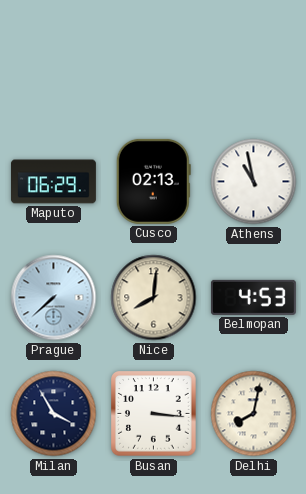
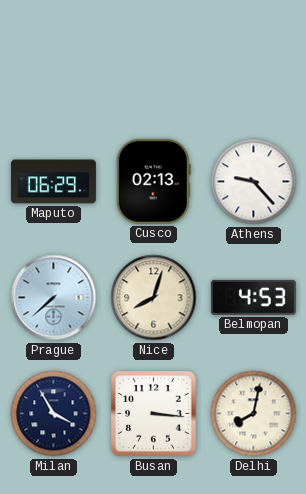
Athens: 10:58 -> 9:23
Nice: 8:01 -> 8:03
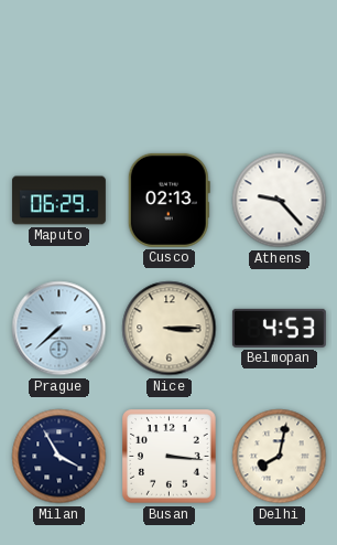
Nice: 8:03 -> 3:15
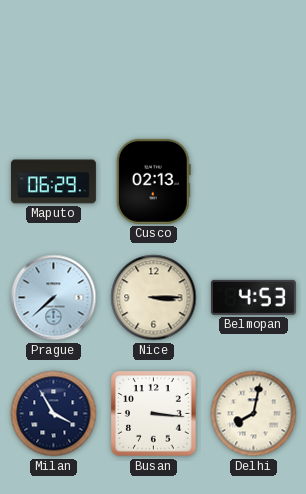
Athens: 9:23 -> none
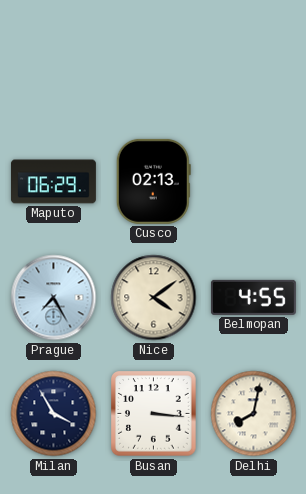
Prague: 7:38 -> 7:25
Nice: 3:15 -> 4:09
Belmopan: 4:53 -> 4:55
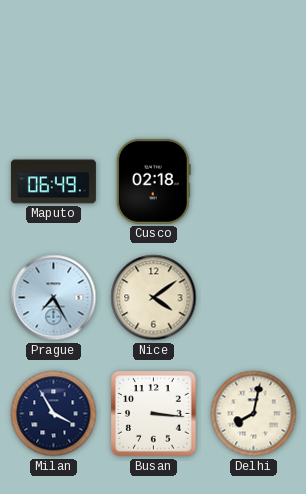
Maputo: 06:29 -> 06:49
Cusco: 02:13 -> 02:18
Belmopan: 4:55 -> none
